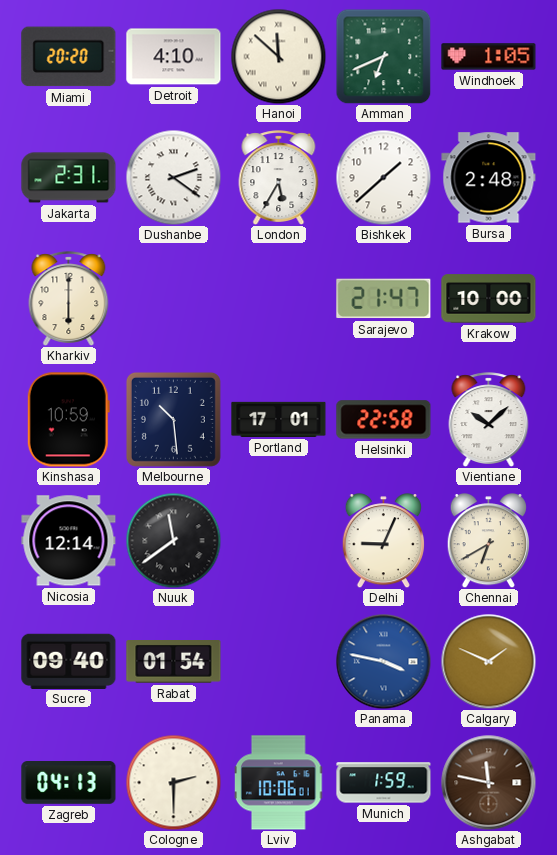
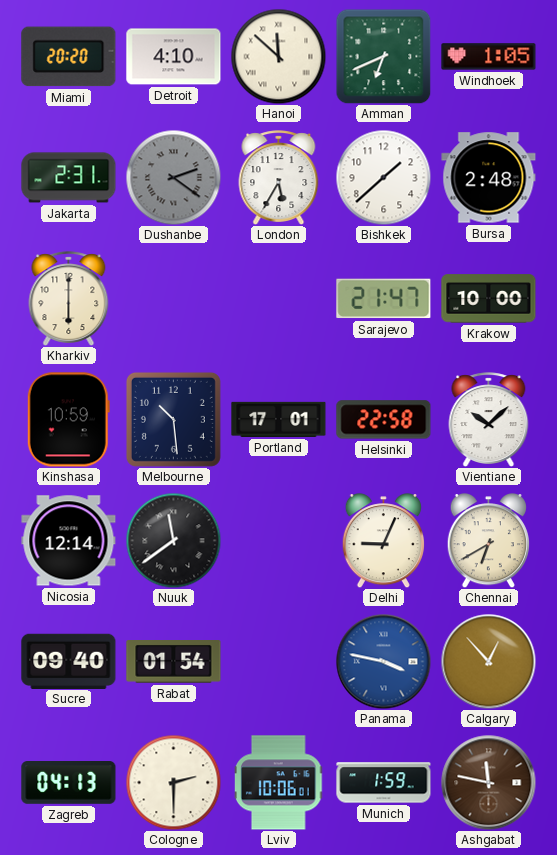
Dushanbe dial: white -> grey
Calgary: 1:49 -> 12:53
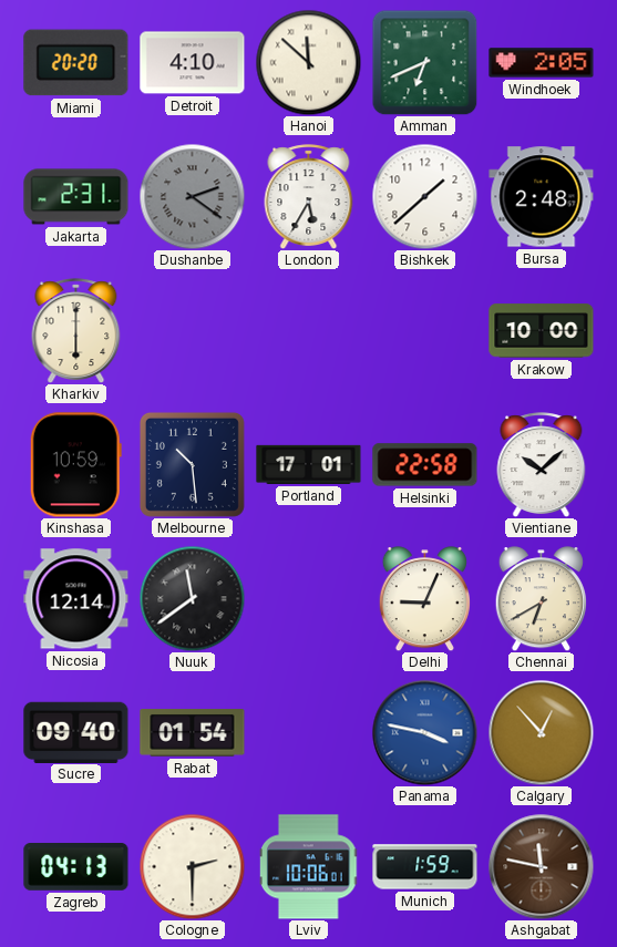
Windhoek: 1:05 -> 2:05
Sarajevo: 21:47 -> none
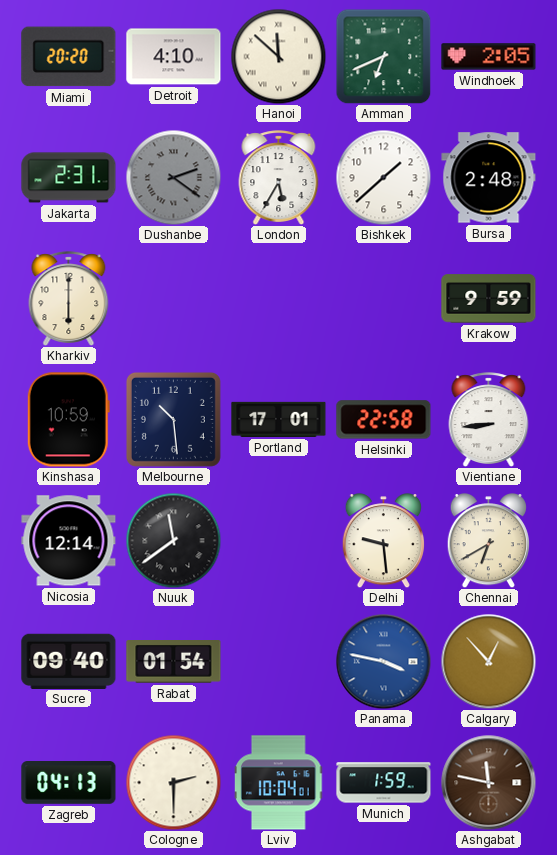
Krakow: 10:00 -> 9:59
Vientiane: 10:08 -> 8:44
Delhi: 9:04 -> 9:29
Lviv: 10:06 -> 10:04
